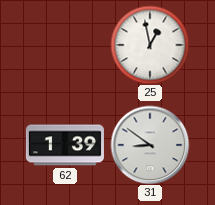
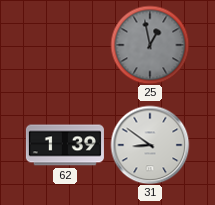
25 dial: white -> grey
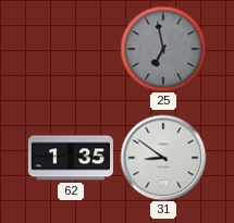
25: 12:58 -> 6:58
62: 1:39 -> 1:35
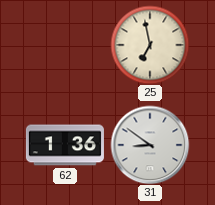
25 dial: grey -> cream
62: 1:35 -> 1:36
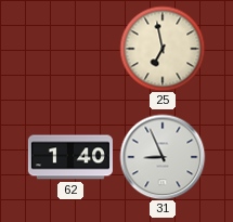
62: 1:36 -> 1:40
31: 8:51 -> 8:56
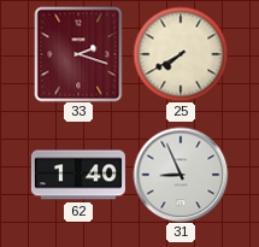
33: none -> 2:18
25: 6:58 -> 7:40
